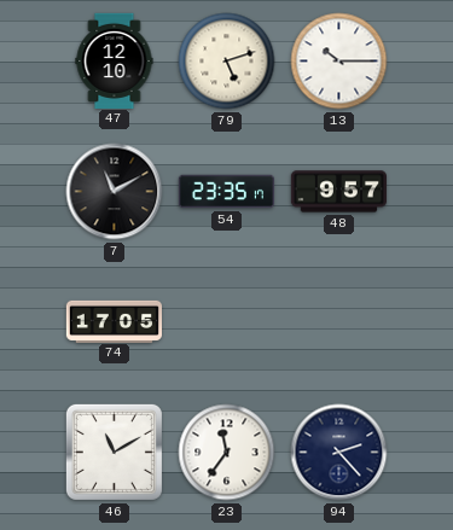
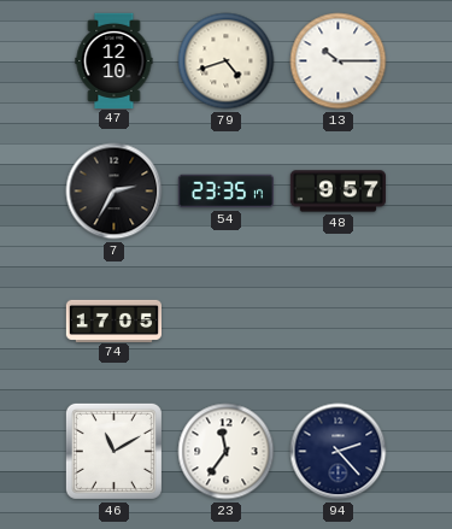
79: 5:12 -> 4:42
7: 11:10 -> 2:35
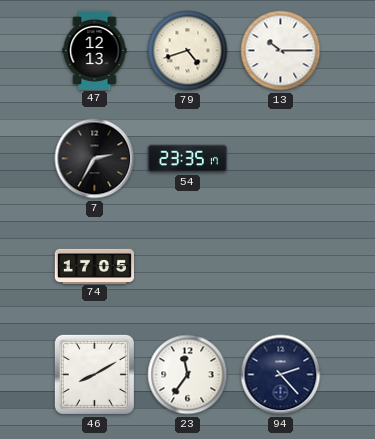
47: 12:10 -> 12:13
48: 9:57 -> none
46: 11:10 -> 8:10
